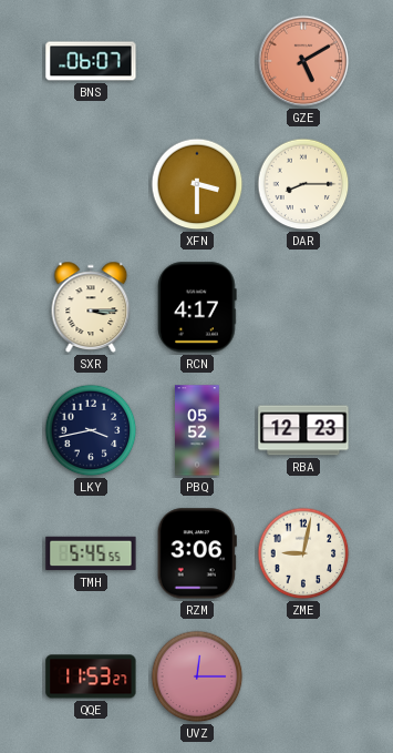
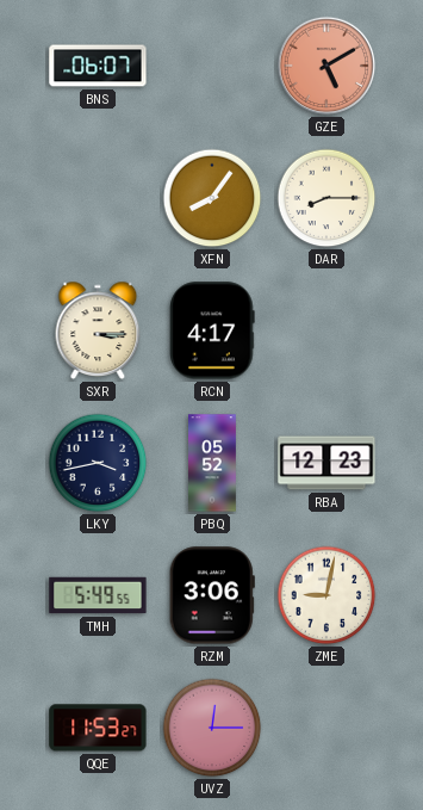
XFN: 3:30 -> 8:06
TMH: 5:45 -> 5:49
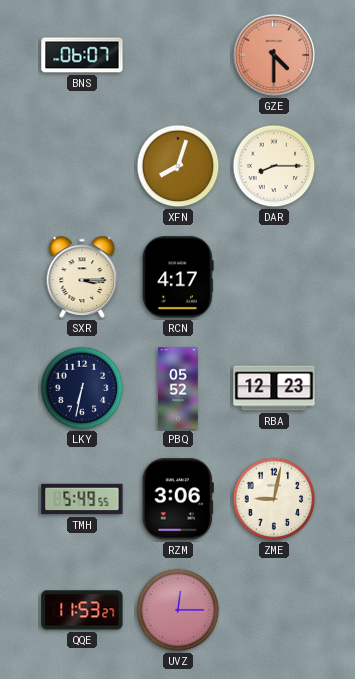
GZE: 5:10 -> 4:30
XFN: 8:06 -> 8:03
LKY: 3:43 -> 6:32
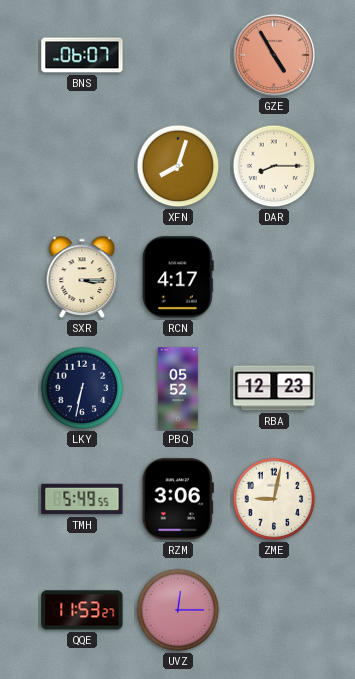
GZE: 4:30 -> 4:55
